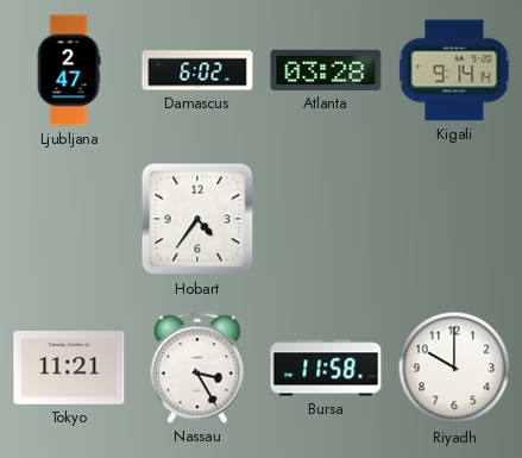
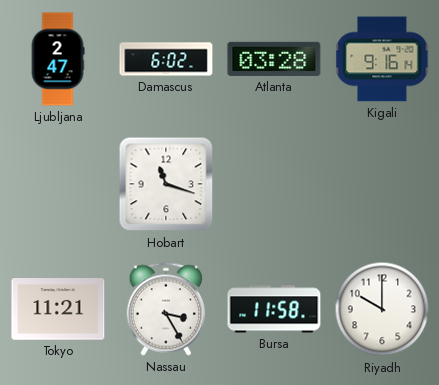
Kigali: 9:14 -> 9:16
Hobart: 4:36 -> 11:18
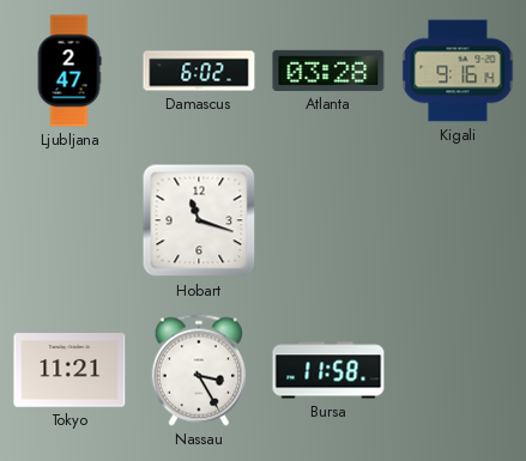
Riyadh: 10:00 -> none
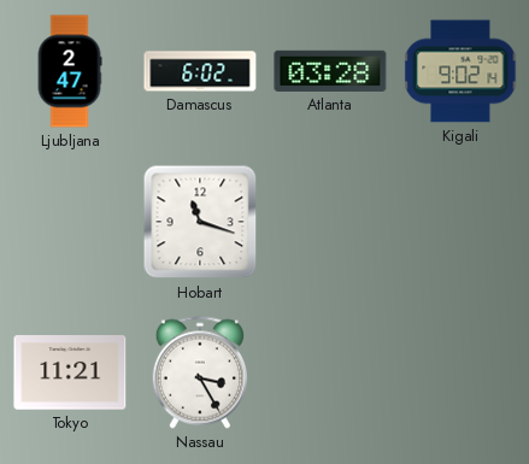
Kigali: 9:16 -> 9:02
Bursa: 11:58 -> none
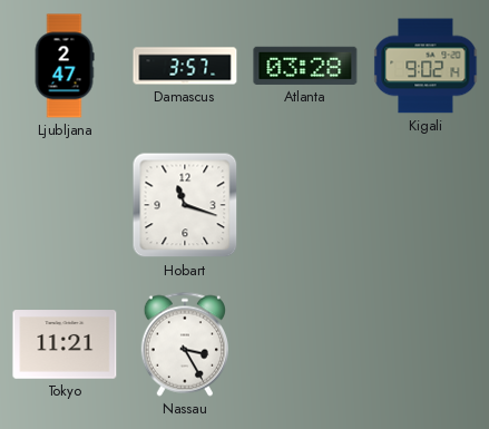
Damascus: 6:02 -> 3:57
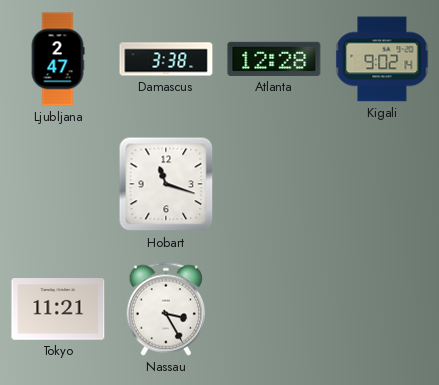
Damascus: 3:57 -> 3:38
Atlanta: 03:28 -> 12:28
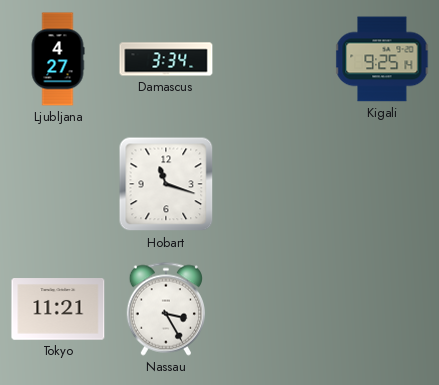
Ljubljana: 2:47 -> 4:27
Damascus: 3:38 -> 3:34
Atlanta: 12:28 -> none
Kigali: 9:02 -> 9:25
